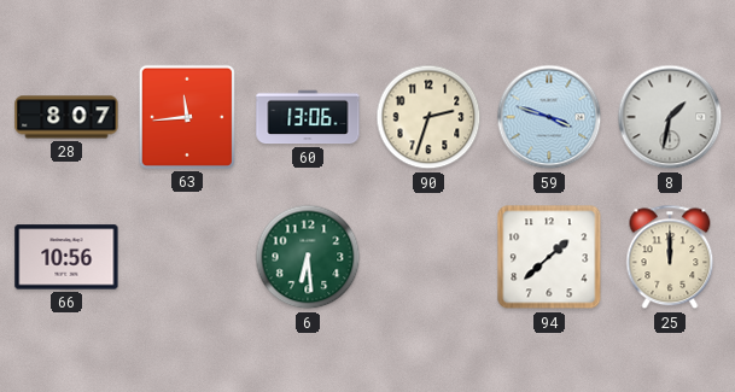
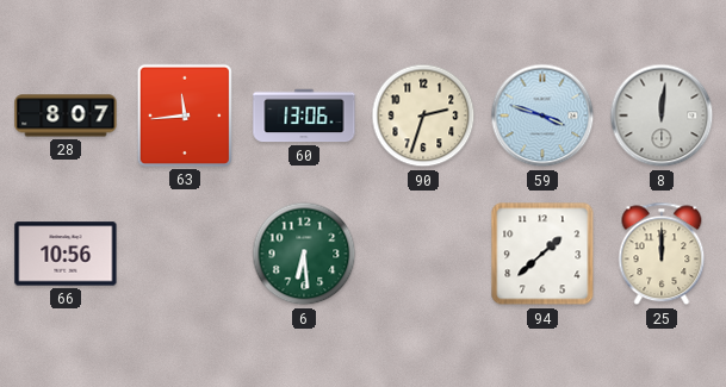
8: 1:32 -> 12:01
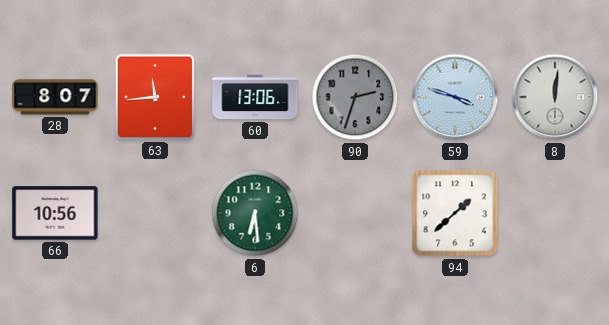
90 dial: cream -> grey
25: 12:00 -> none
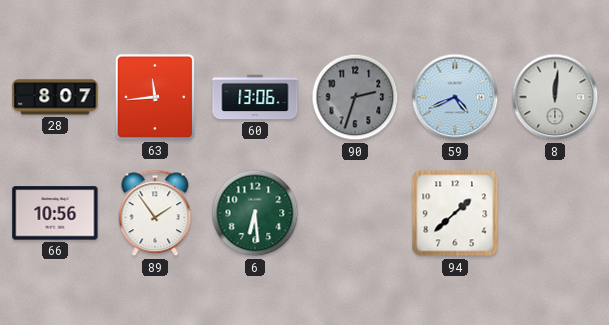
59: 3:48 -> 4:41
89: none -> 1:54
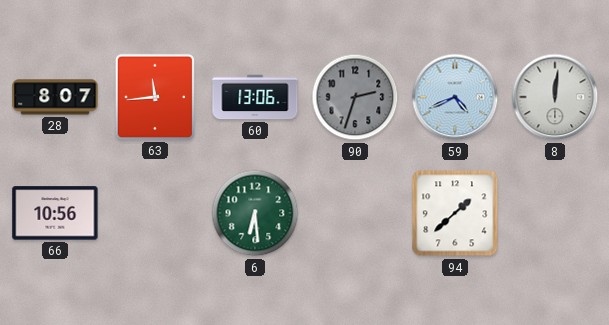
89: 1:54 -> none
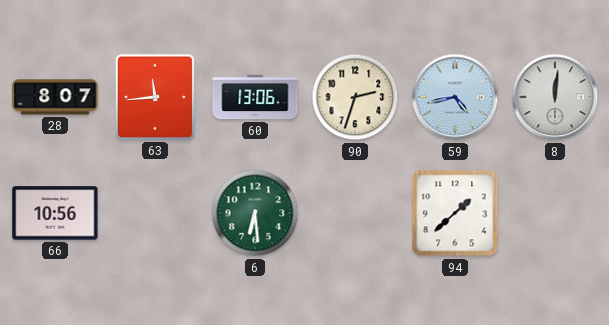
90 dial: grey -> cream
59: 4:41 -> 4:43
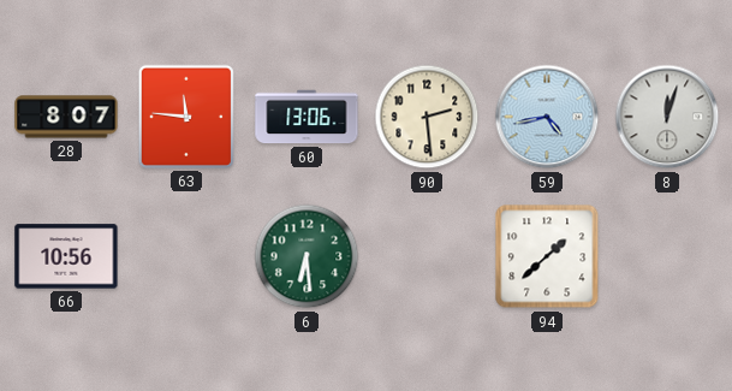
63: 11:44 -> 11:46
90: 2:33 -> 2:29
8: 12:01 -> 12:03
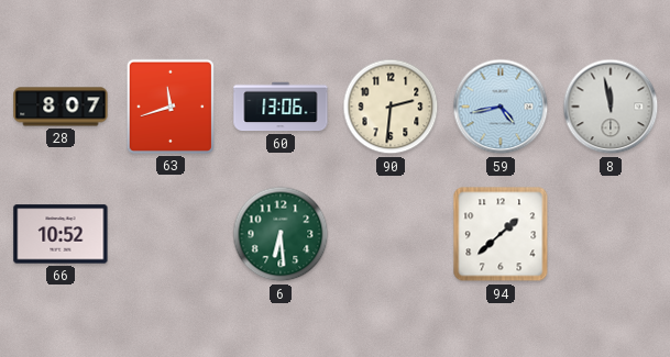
63: 11:46 -> 11:42
90: 2:29 -> 2:31
8: 12:03 -> 11:58
66: 10:56 -> 10:52
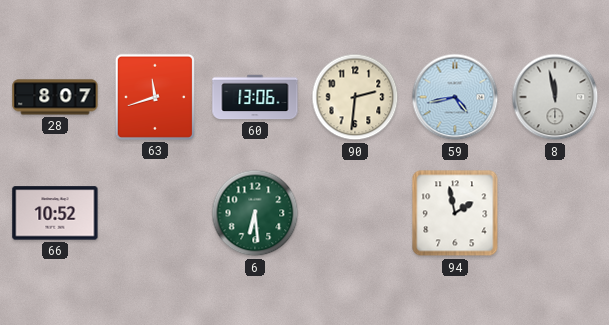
94: 1:38 -> 1:58
